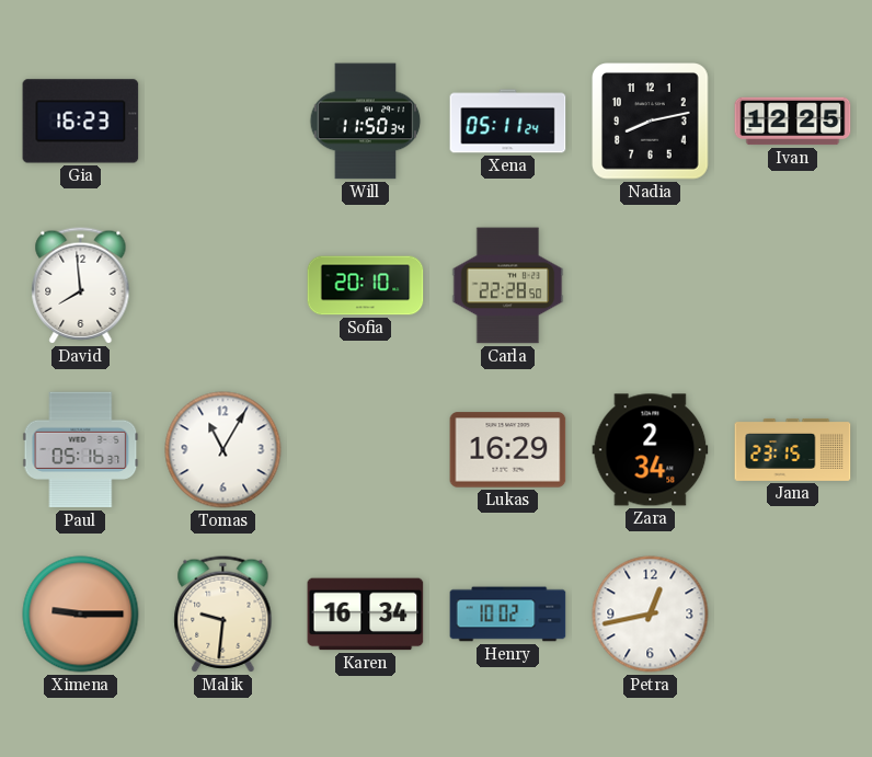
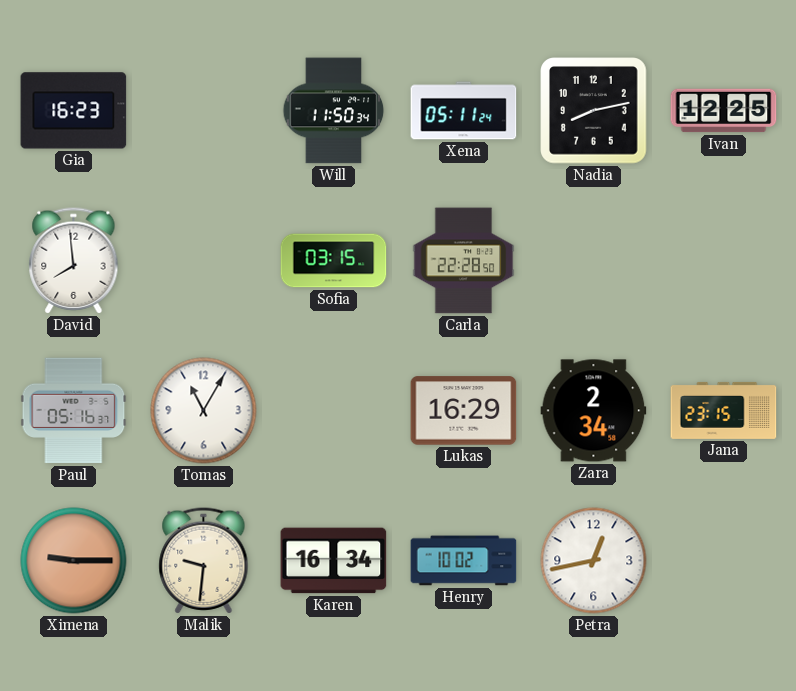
Sofia: 20:10 -> 03:15
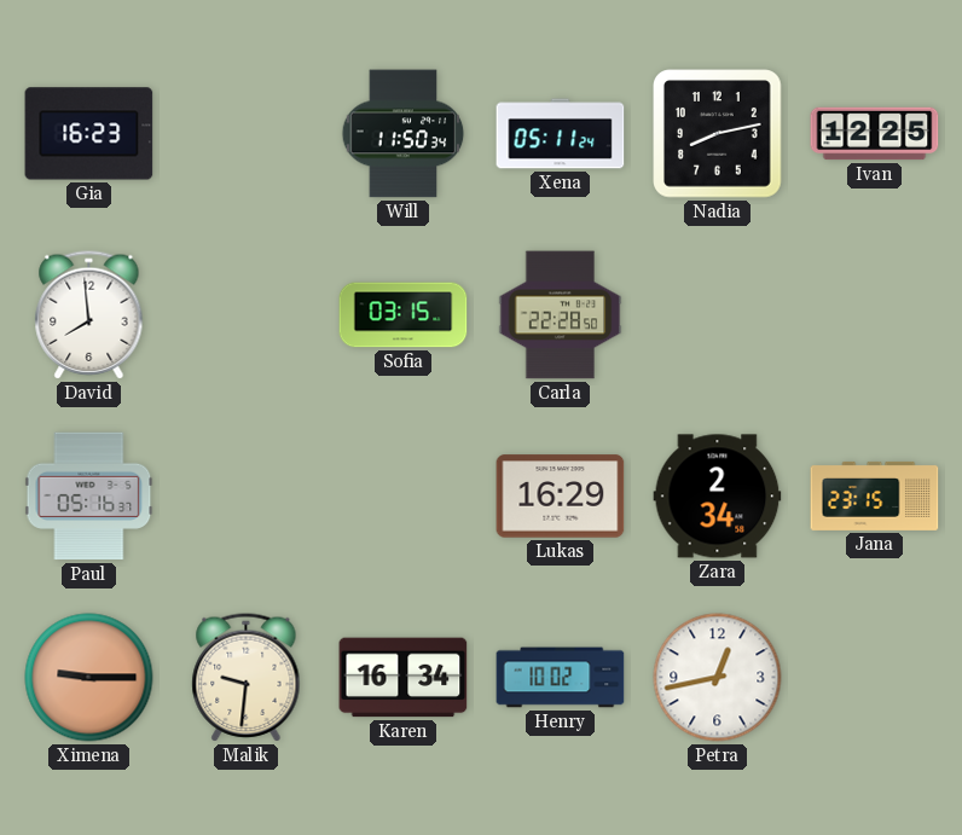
Tomas: 11:05 -> none
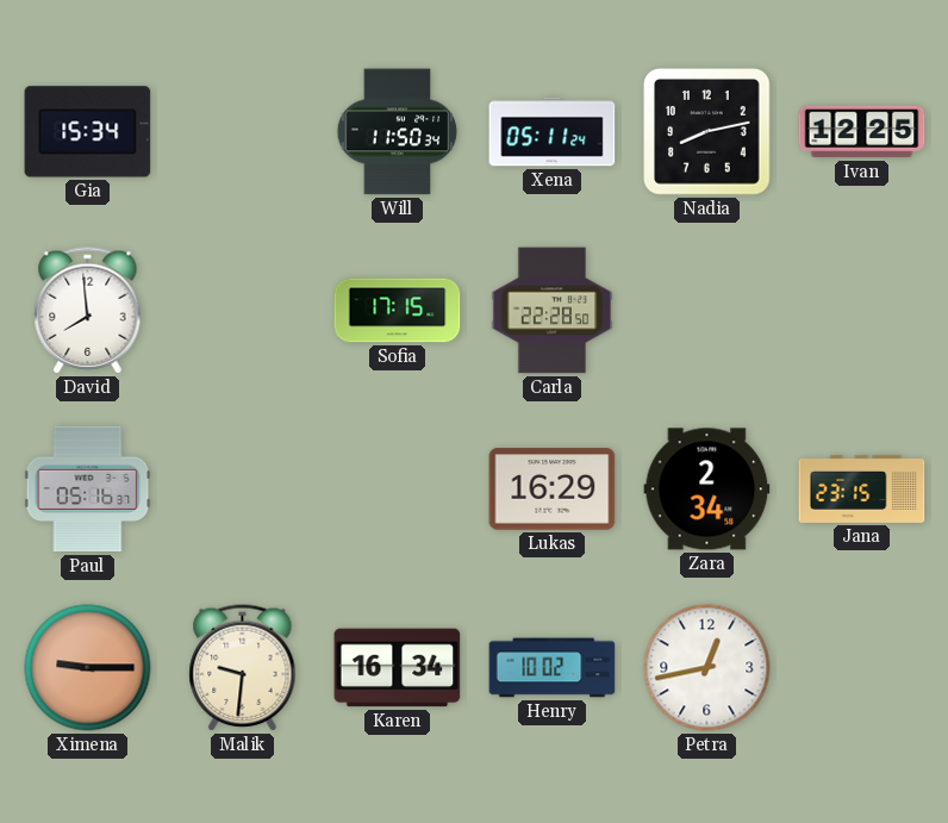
Gia: 16:23 -> 15:34
Sofia: 03:15 -> 17:15
